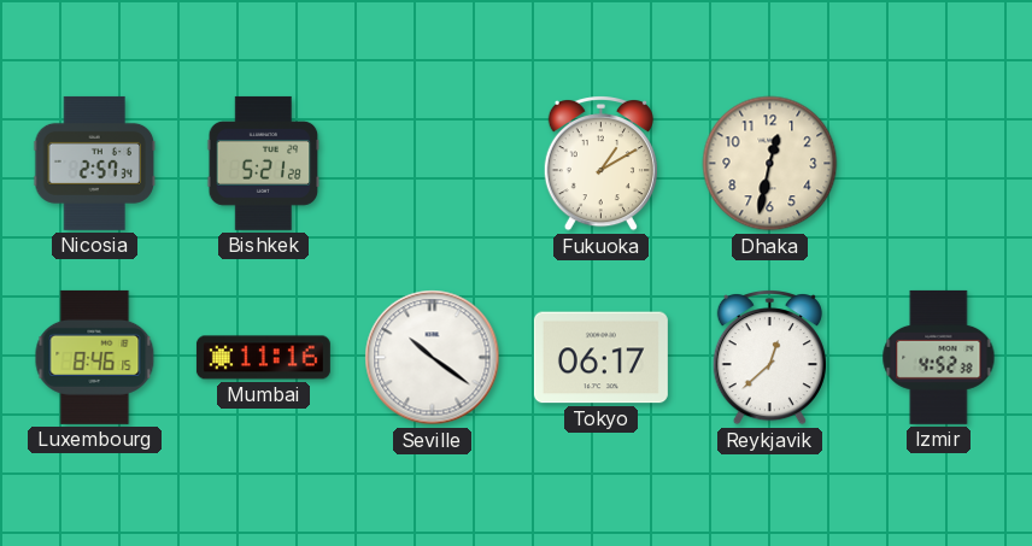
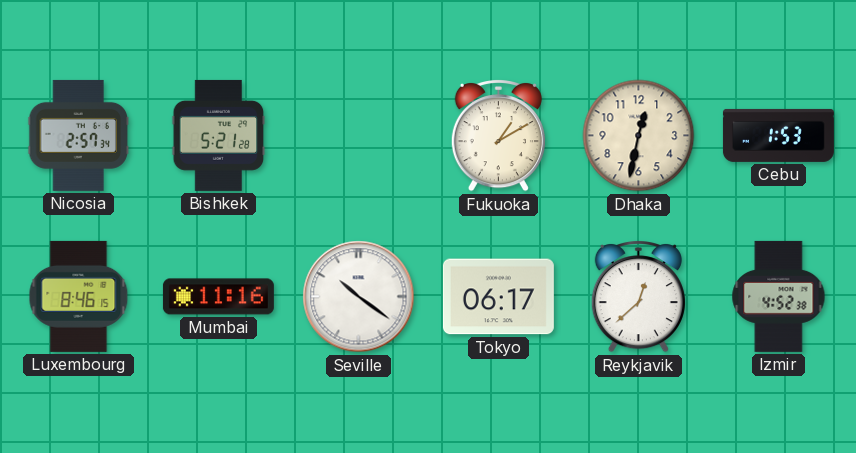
Cebu: none -> 1:53
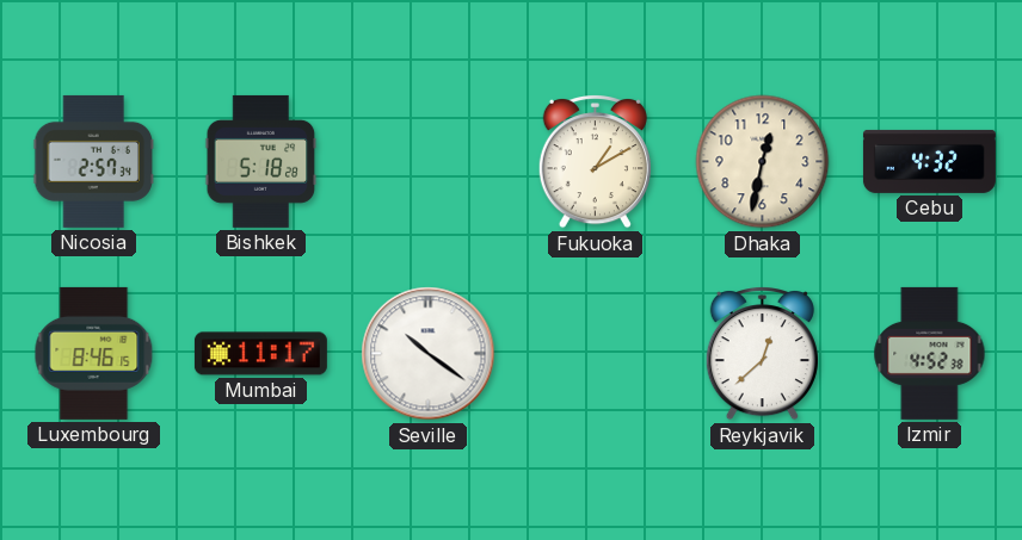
Bishkek: 5:21 -> 5:18
Cebu: 1:53 -> 4:32
Mumbai: 11:16 -> 11:17
Tokyo: 06:17 -> none
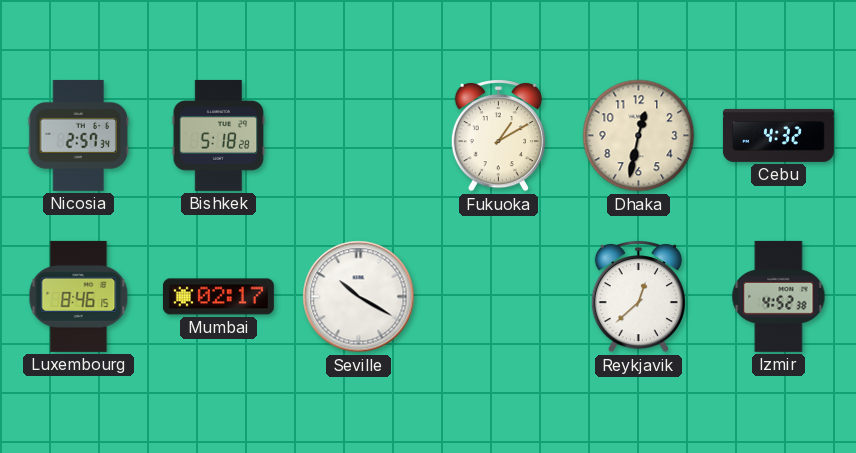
Mumbai: 11:17 -> 02:17
Seville: 10:21 -> 10:20
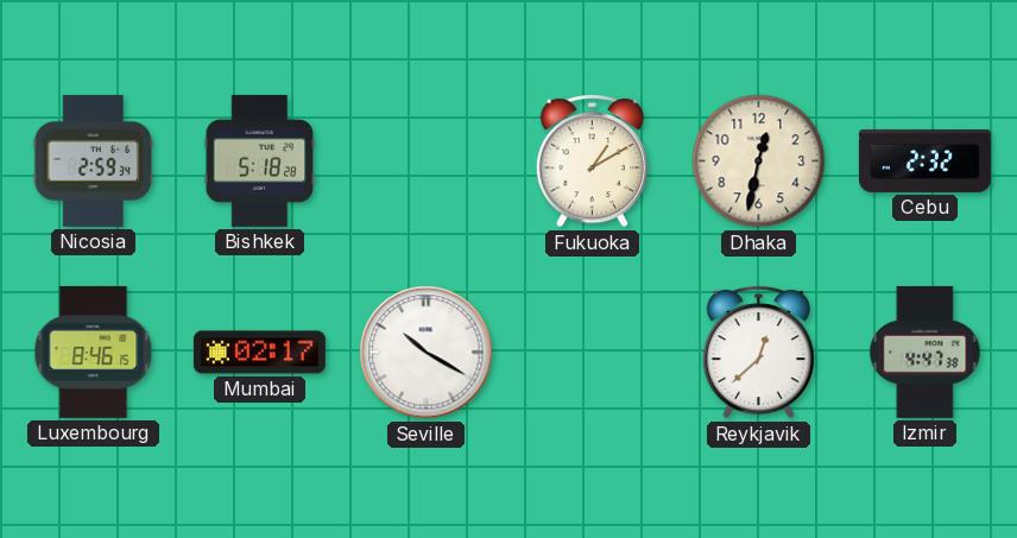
Nicosia: 2:57 -> 2:59
Cebu: 4:32 -> 2:32
Izmir: 4:52 -> 4:47
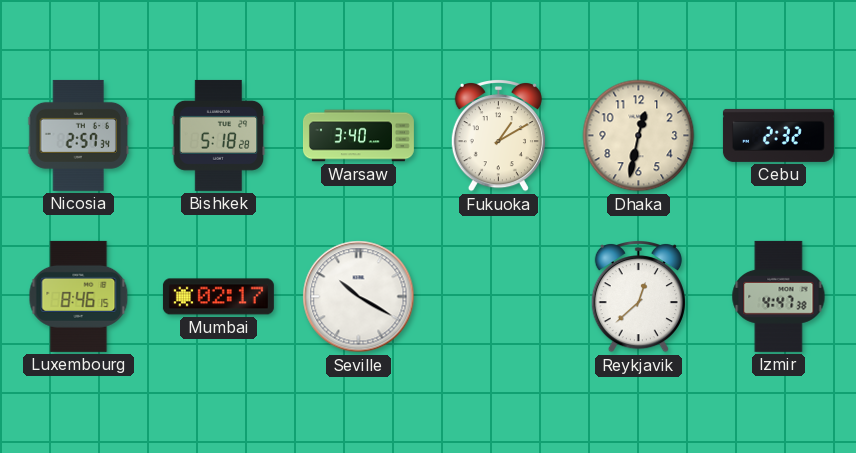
Nicosia: 2:59 -> 2:57
Warsaw: none -> 3:40
